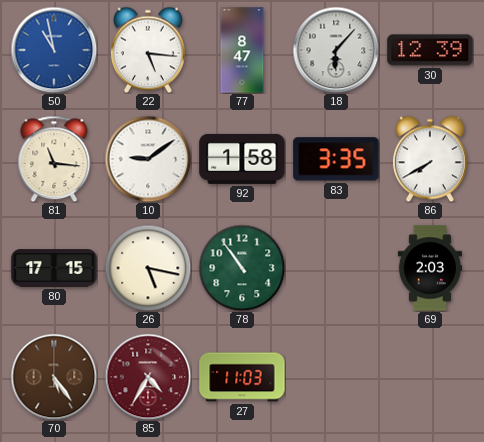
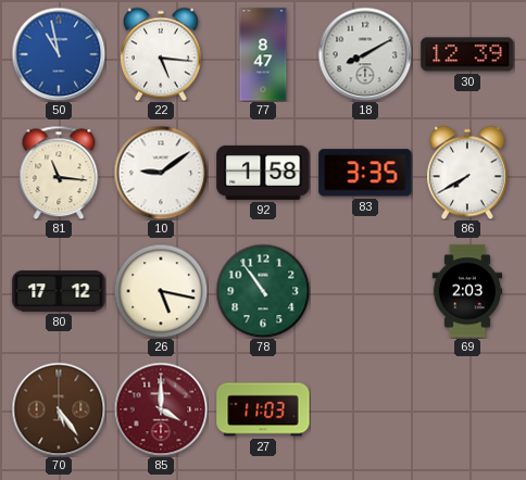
18: 6:07 -> 8:10
80: 17:15 -> 17:12
85: 4:35 -> 4:00
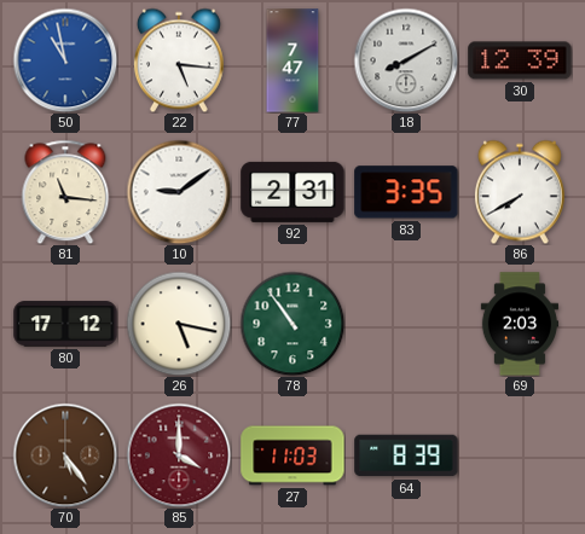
77: 8:47 -> 7:47
92: 1:58 -> 2:31
64: none -> 8:39
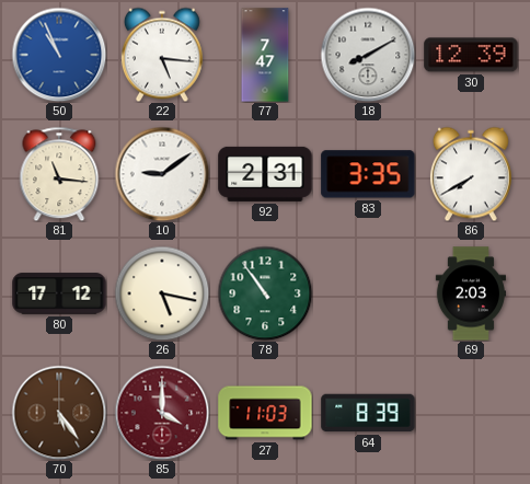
50: 10:58 -> 10:56
